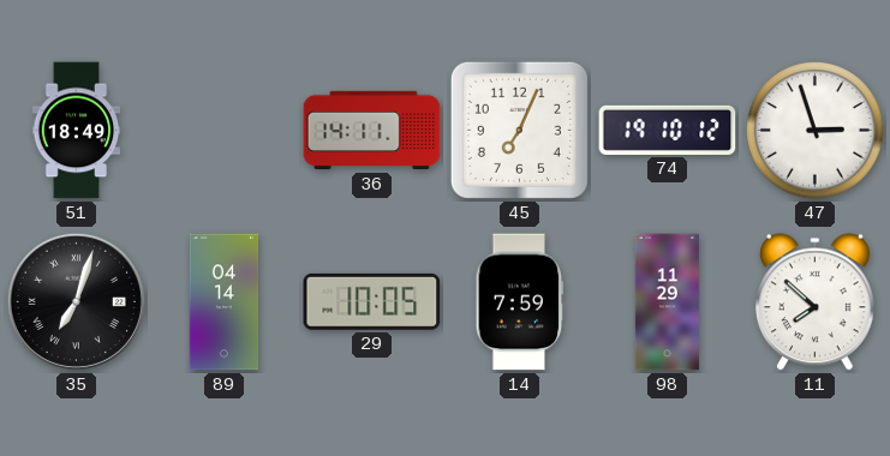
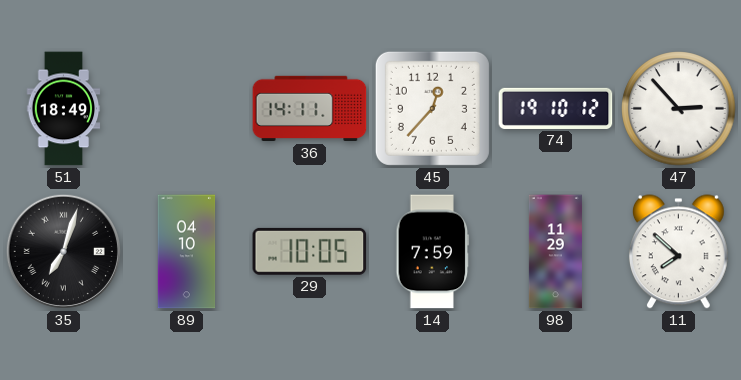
45: 7:04 -> 12:37
47: 2:57 -> 2:53
89: 04:14 -> 04:10
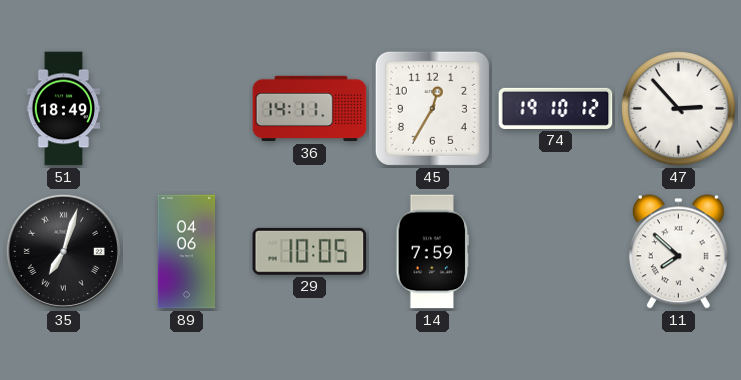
45: 12:37 -> 12:35
89: 04:10 -> 04:06
98: 11:29 -> none
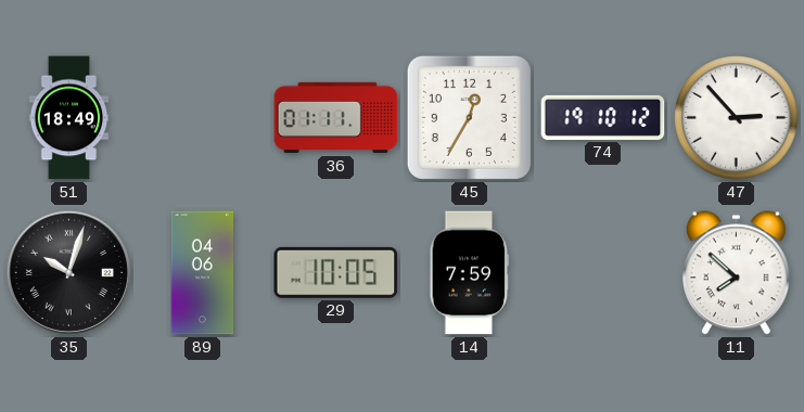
36: 14:11 -> 01:11
35: 7:03 -> 10:03
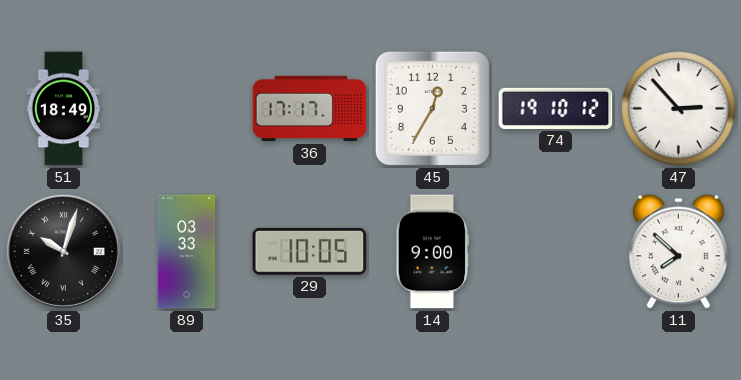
36: 01:11 -> 17:17
89: 04:06 -> 03:33
14: 7:59 -> 9:00
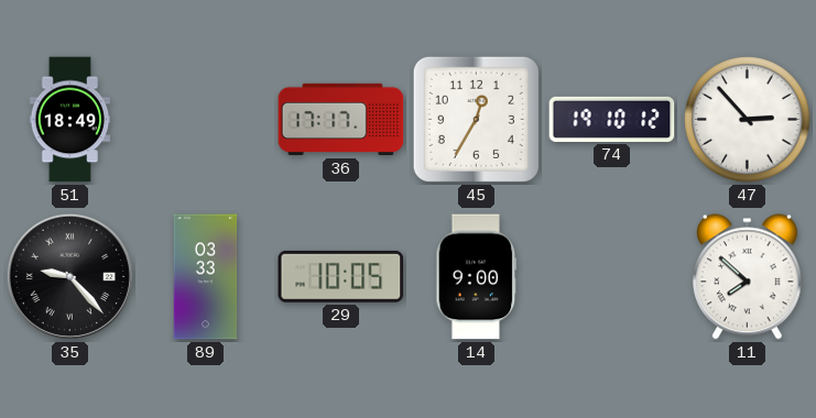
35: 10:03 -> 9:23
